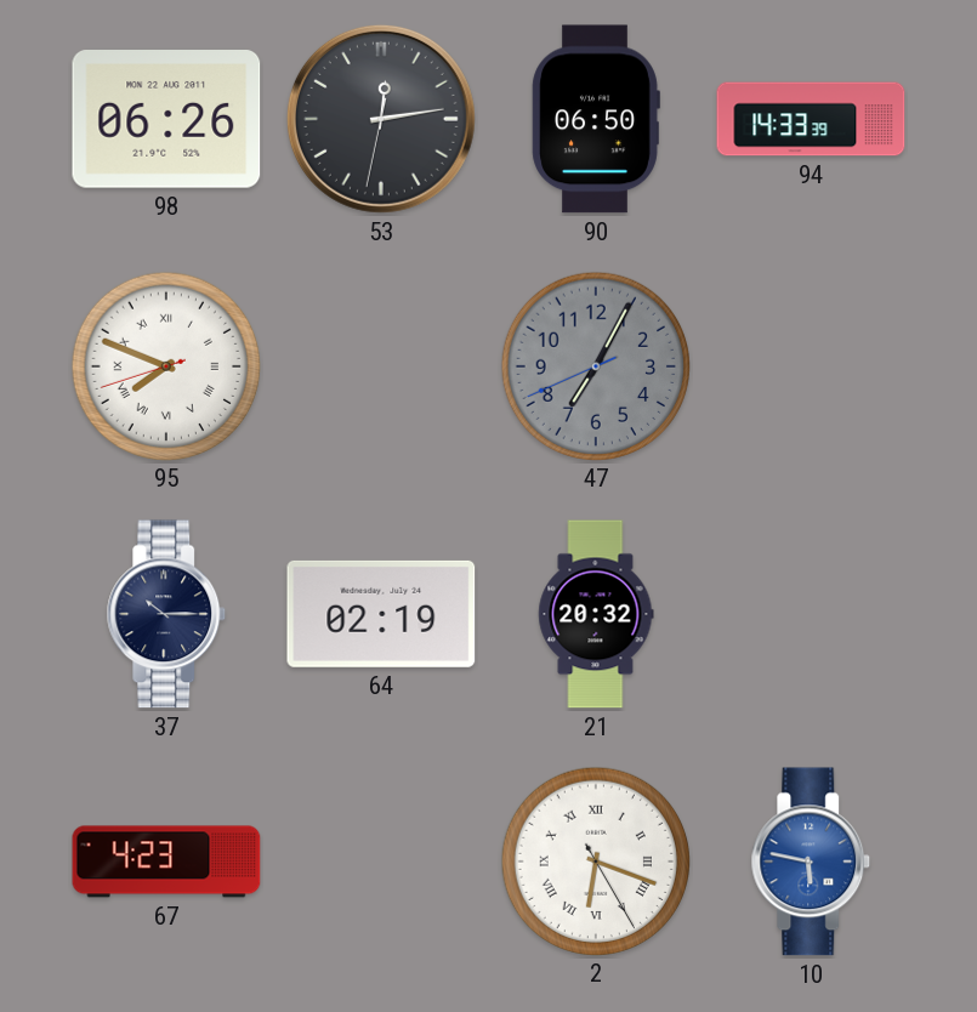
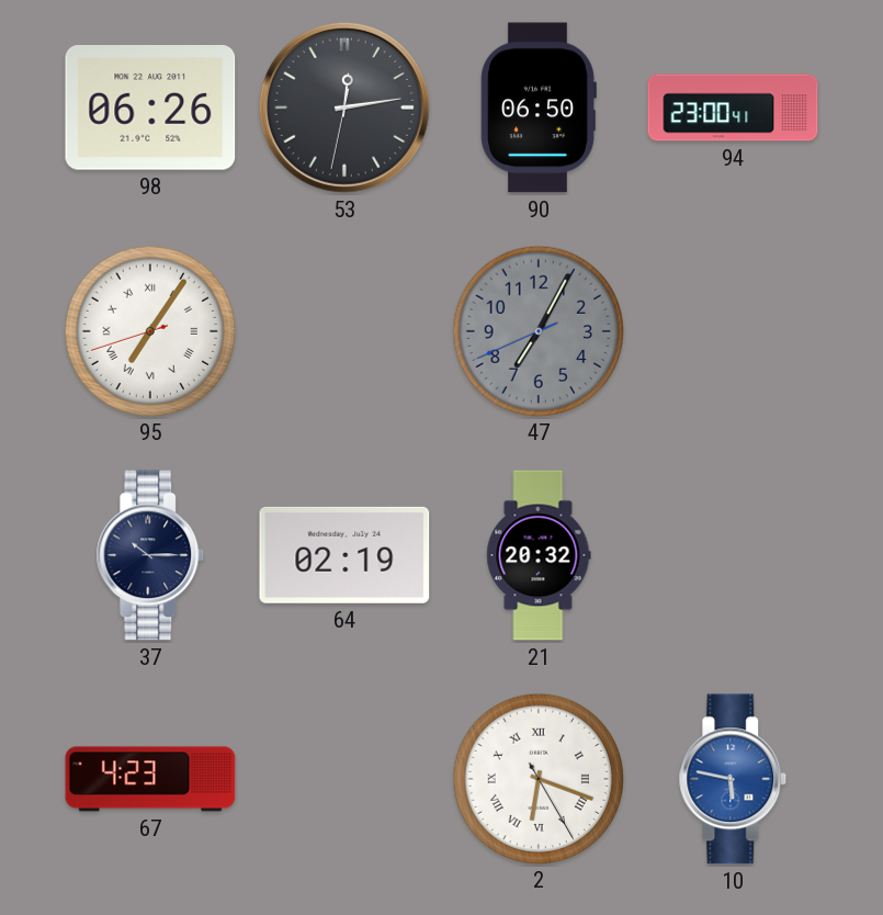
94: 14:33 -> 23:00
95: 7:48 -> 7:05
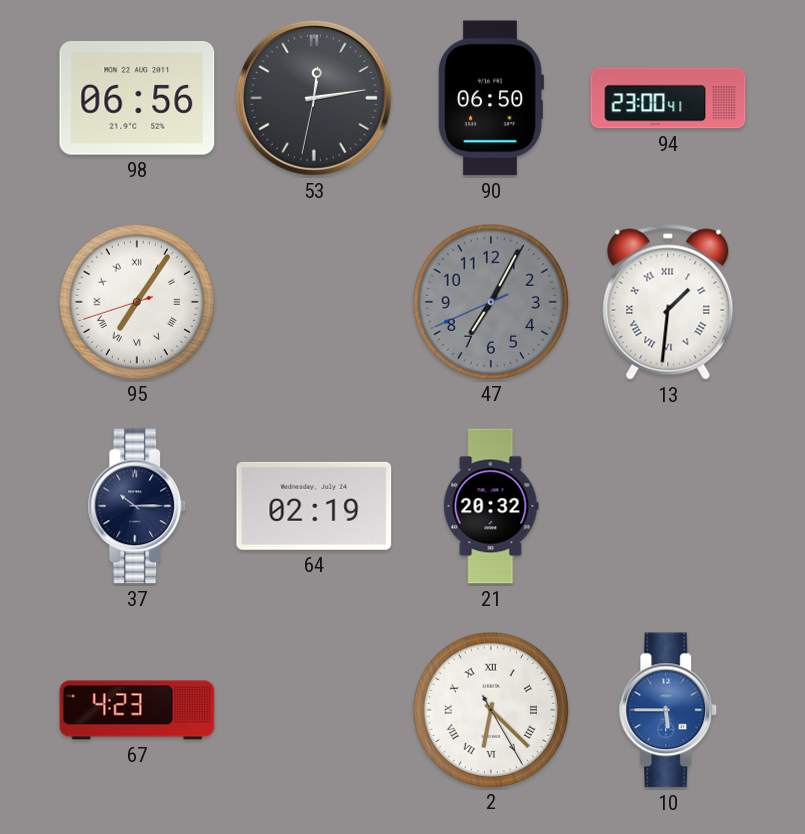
98: 06:26 -> 06:56
13: none -> 1:31
2: 6:18 -> 6:22
10: 5:47 -> 5:45
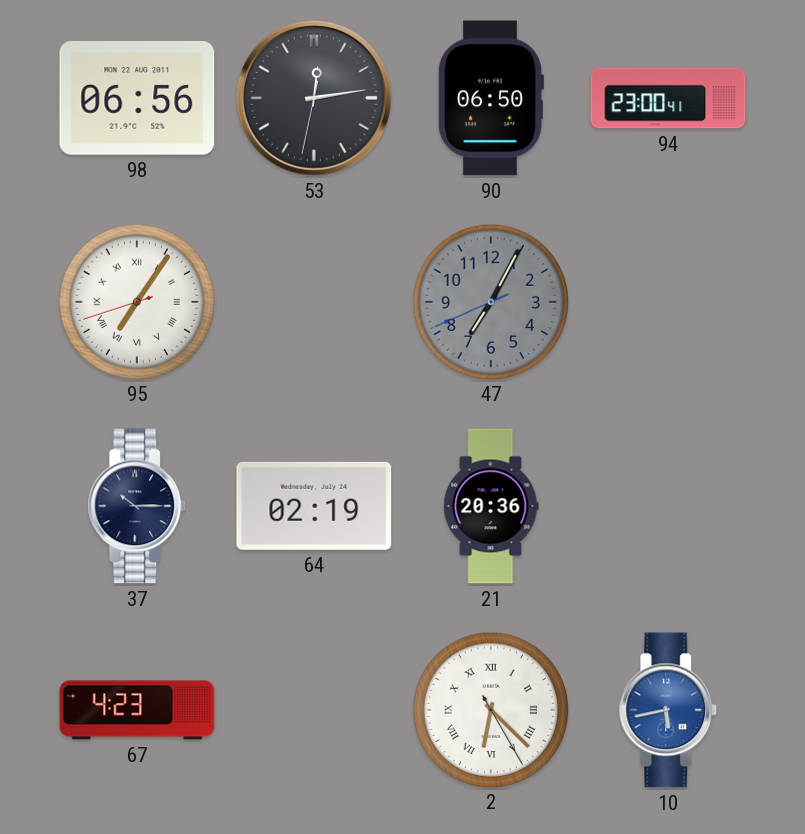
13: 1:31 -> none
21: 20:32 -> 20:36
10: 5:45 -> 5:43
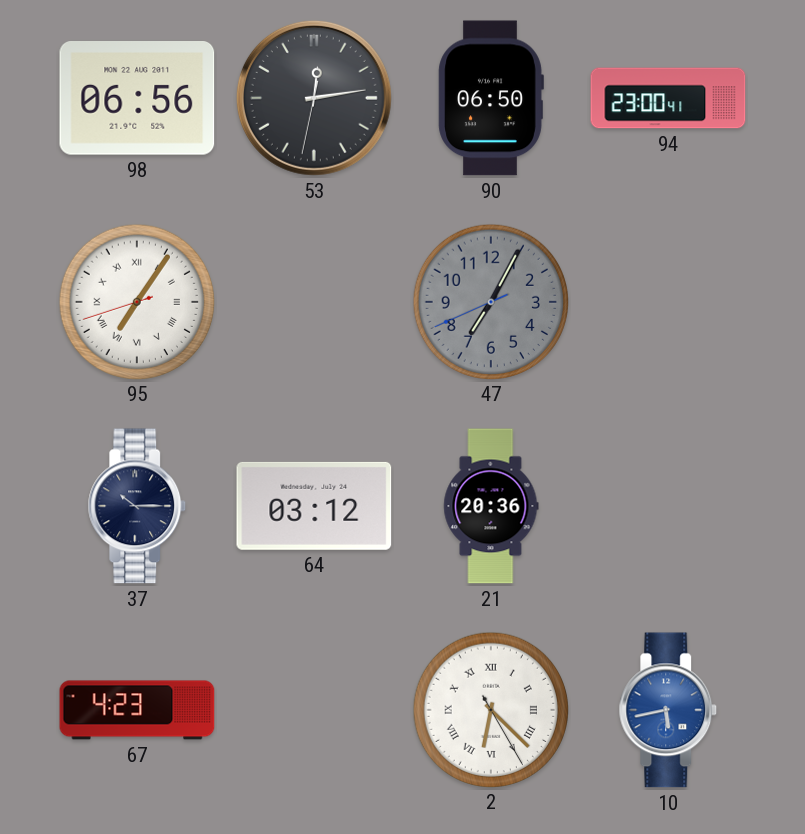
64: 02:19 -> 03:12
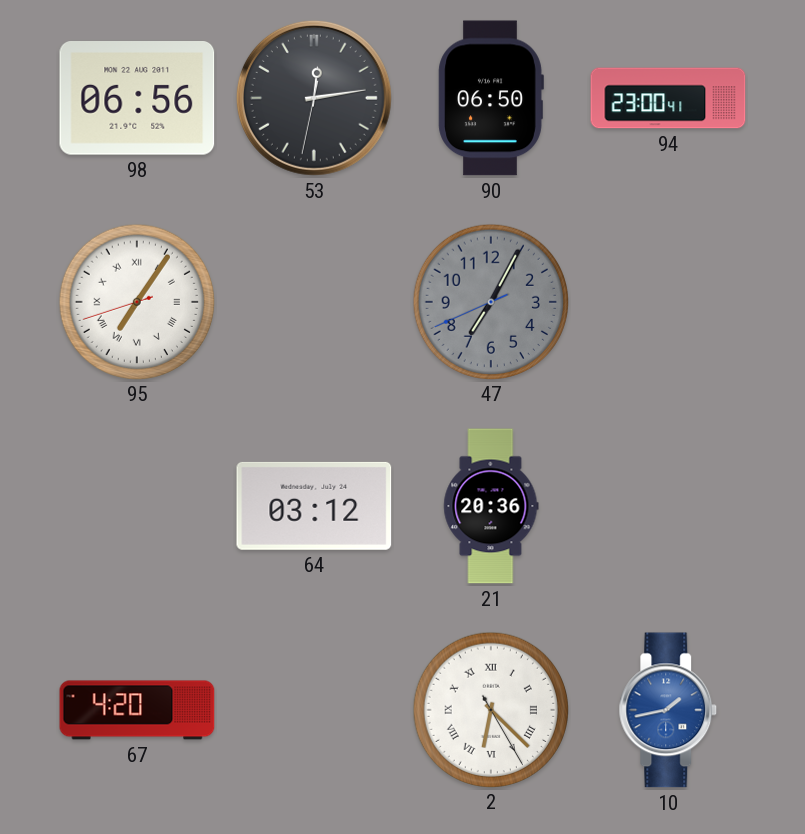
37: 10:15 -> none
67: 4:23 -> 4:20
10: 5:43 -> 1:43
